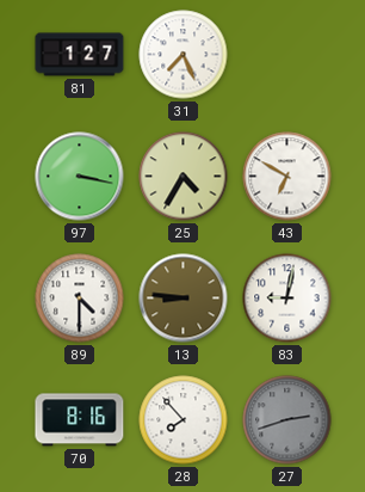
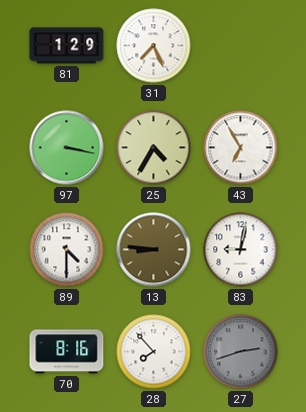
81: 1:27 -> 1:29
43: 6:50 -> 6:55
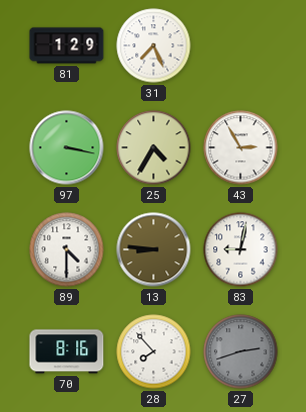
43: 6:55 -> 2:55
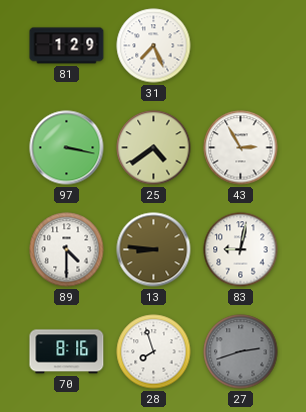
25: 4:35 -> 4:39
28: 7:53 -> 7:57
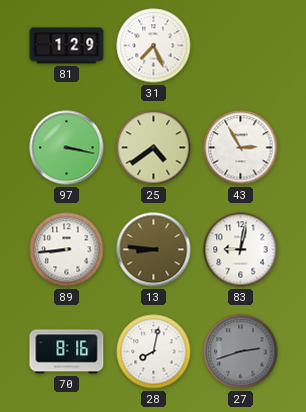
89: 4:30 -> 8:44
28: 7:57 -> 8:02
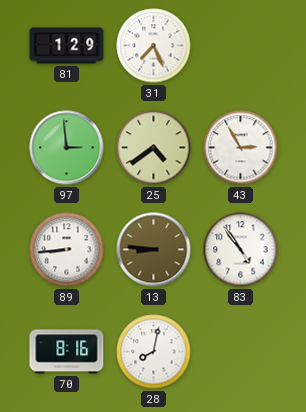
97: 3:17 -> 2:59
83: 9:02 -> 4:54
27: 2:42 -> none
